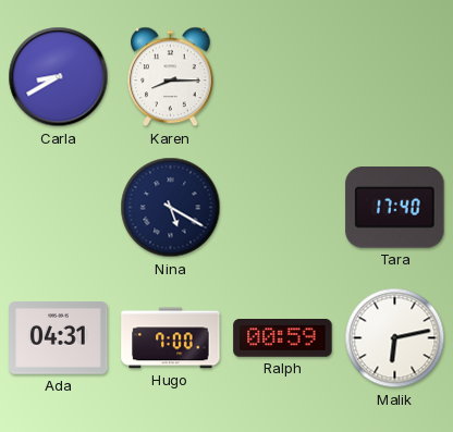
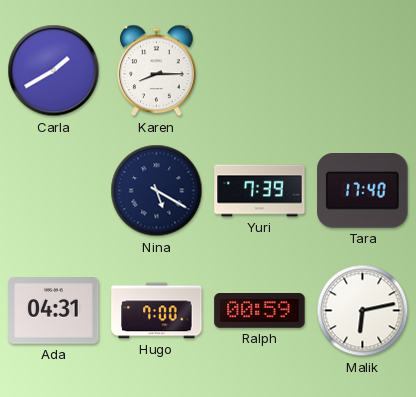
Carla: 8:40 -> 1:40
Yuri: none -> 7:39
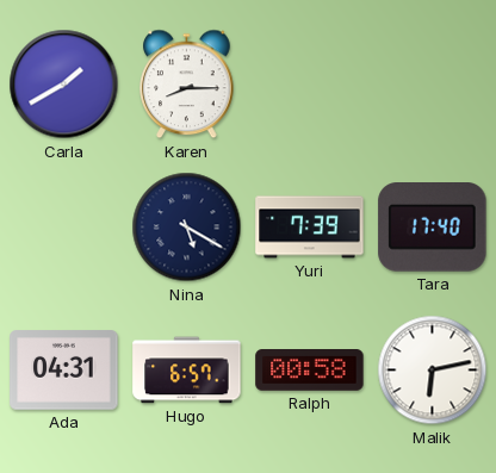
Hugo: 7:00 -> 6:57
Ralph: 00:59 -> 00:58
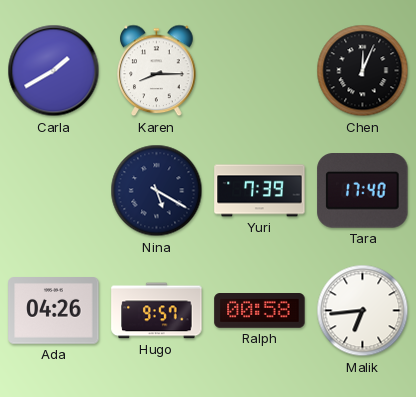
Chen: none -> 12:04
Ada: 04:31 -> 04:26
Hugo: 6:57 -> 9:57
Malik: 6:13 -> 6:44
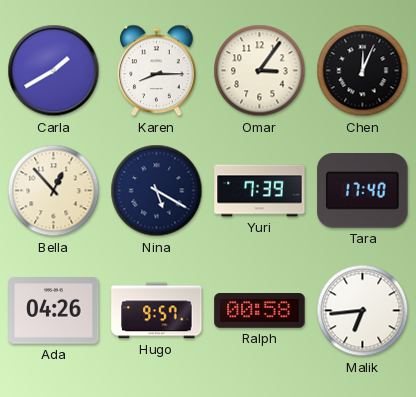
Omar: none -> 3:06
Bella: none -> 12:53
